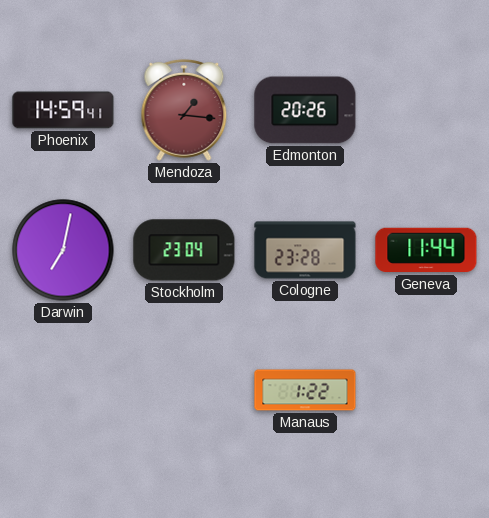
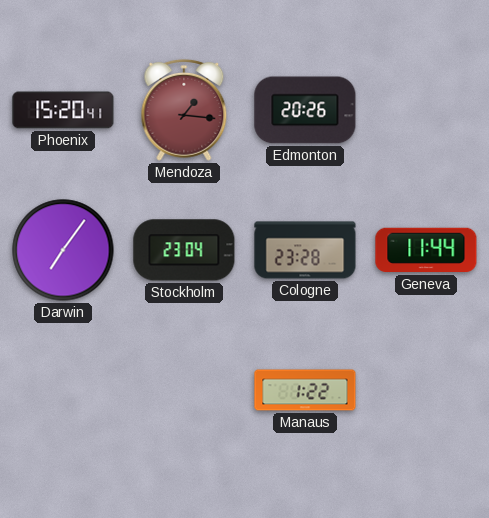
Phoenix: 14:59 -> 15:20
Darwin: 7:02 -> 7:06
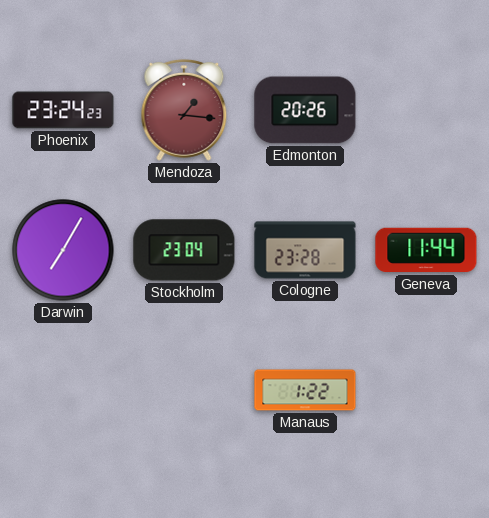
Phoenix: 15:20 -> 23:24
Darwin: 7:06 -> 7:05
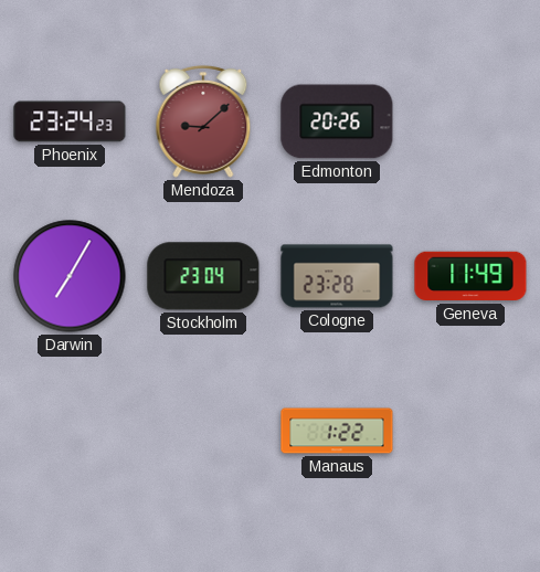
Mendoza: 1:16 -> 9:08
Geneva: 11:44 -> 11:49
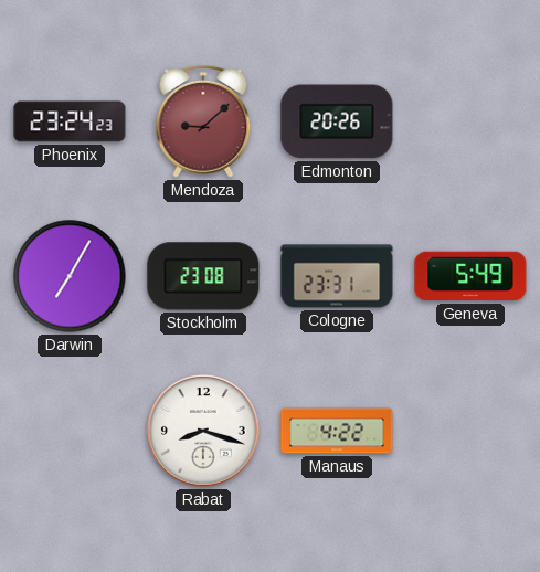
Stockholm: 23:04 -> 23:08
Cologne: 23:28 -> 23:31
Geneva: 11:49 -> 5:49
Rabat: none -> 8:18
Manaus: 1:22 -> 4:22
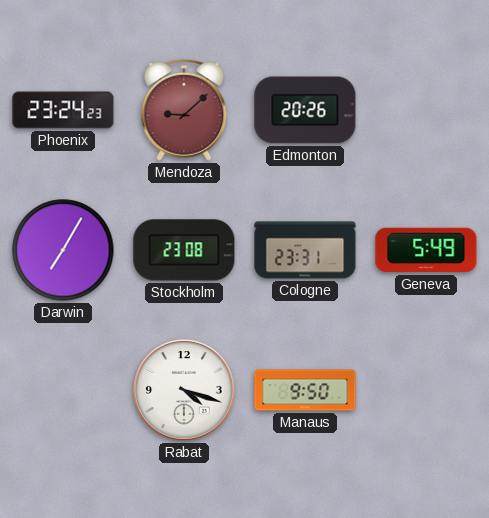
Rabat: 8:18 -> 4:18
Manaus: 4:22 -> 9:50
